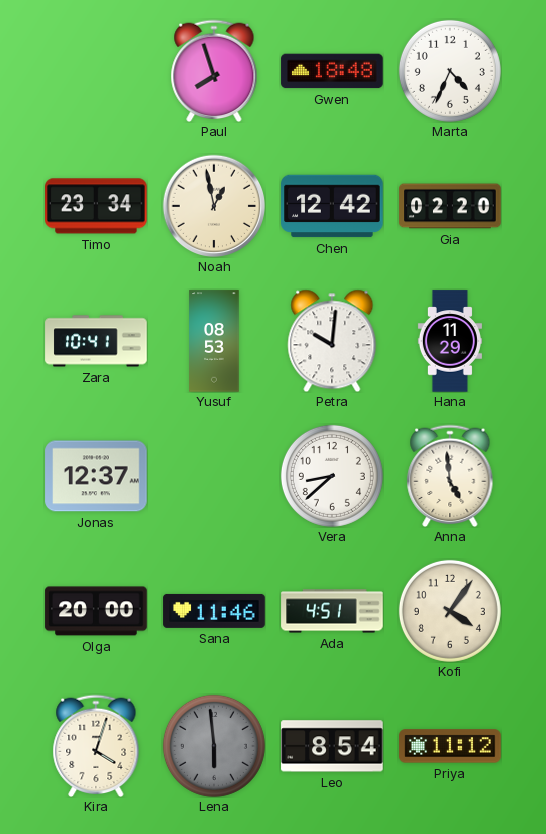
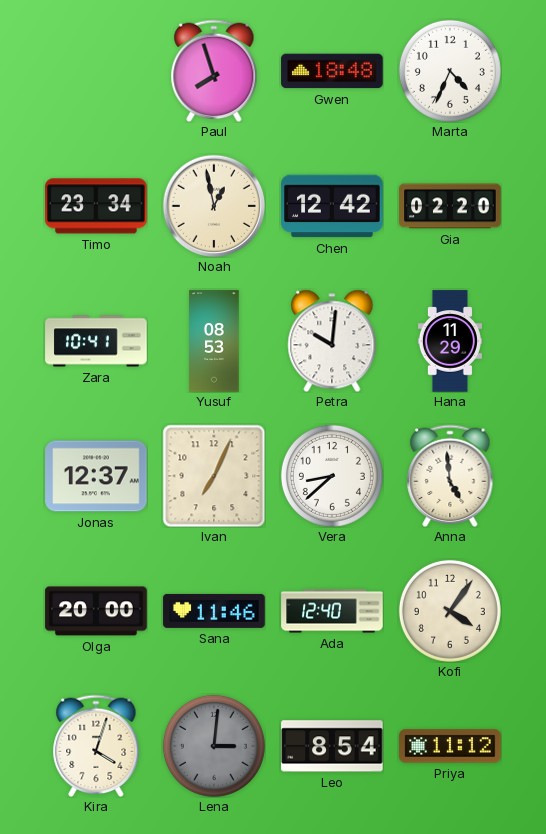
Ivan: none -> 7:04
Ada: 4:51 -> 12:40
Lena: 5:59 -> 3:01
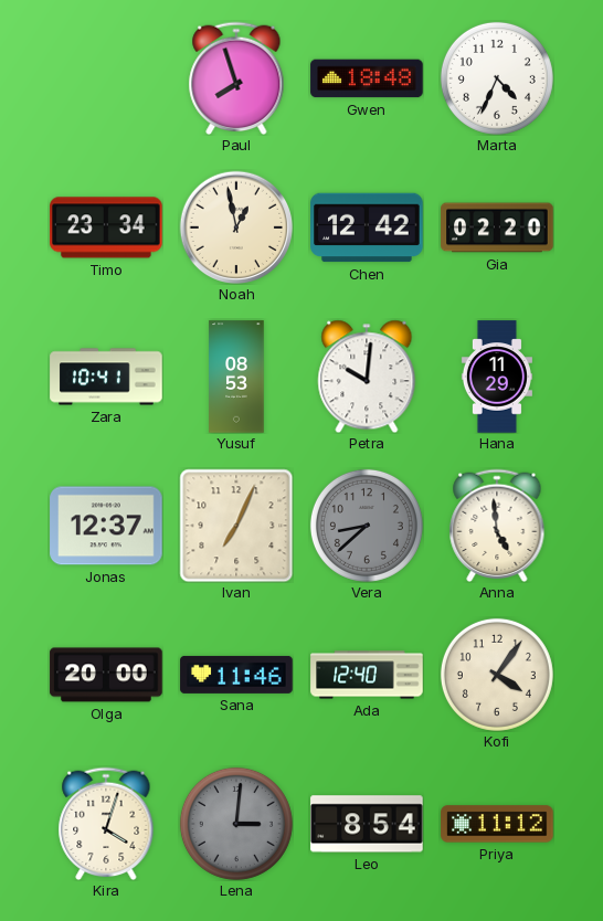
Vera dial: white -> grey
